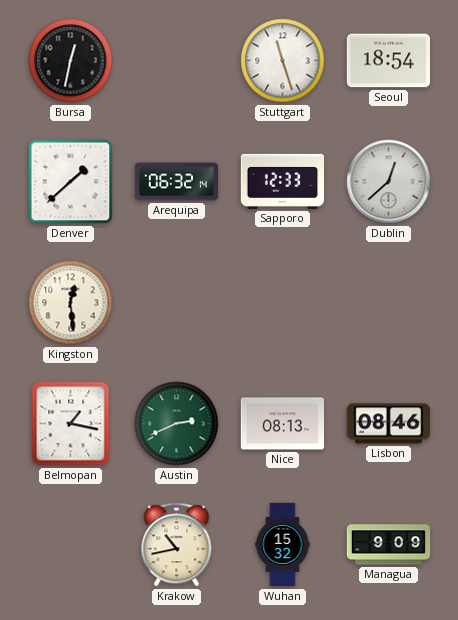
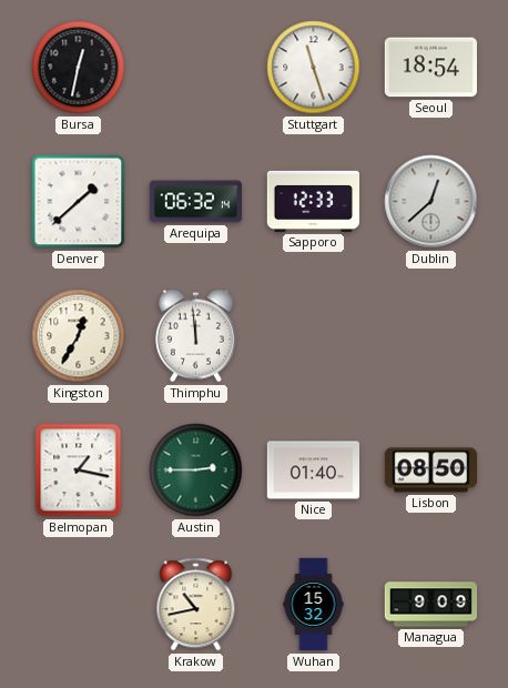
Kingston: 12:29 -> 12:35
Thimphu: none -> 11:59
Austin: 2:41 -> 2:45
Nice: 08:13 -> 01:40
Lisbon: 08:46 -> 08:50
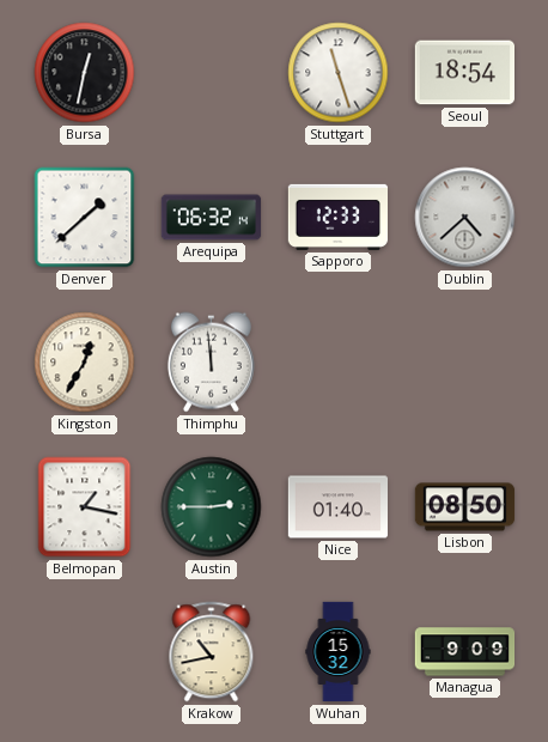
Dublin: 12:38 -> 4:38
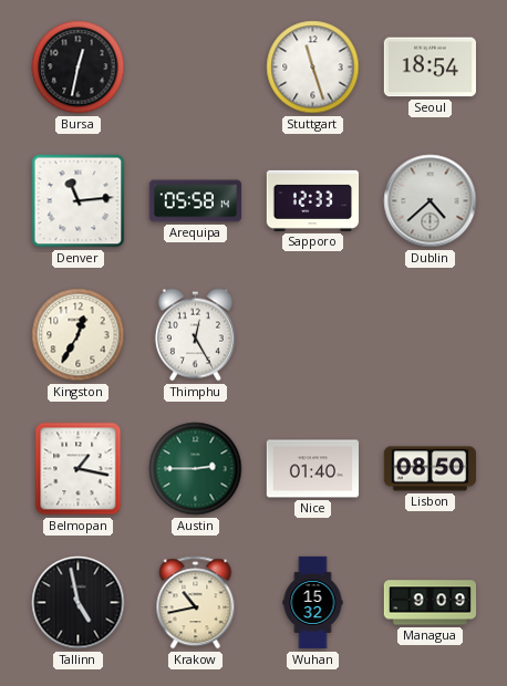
Denver: 1:38 -> 11:14
Arequipa: 06:32 -> 05:58
Thimphu: 11:59 -> 12:25
Tallinn: none -> 4:58
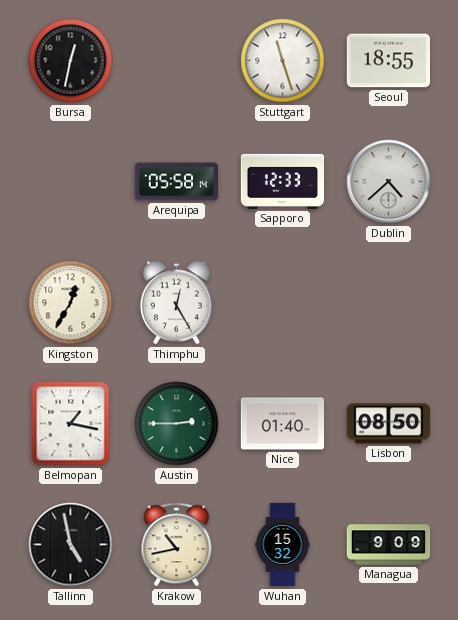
Seoul: 18:54 -> 18:55
Denver: 11:14 -> none
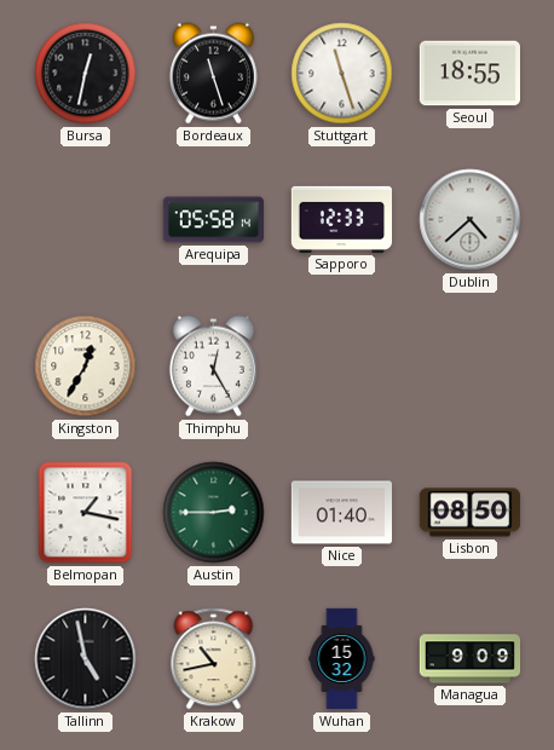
Bordeaux: none -> 11:27
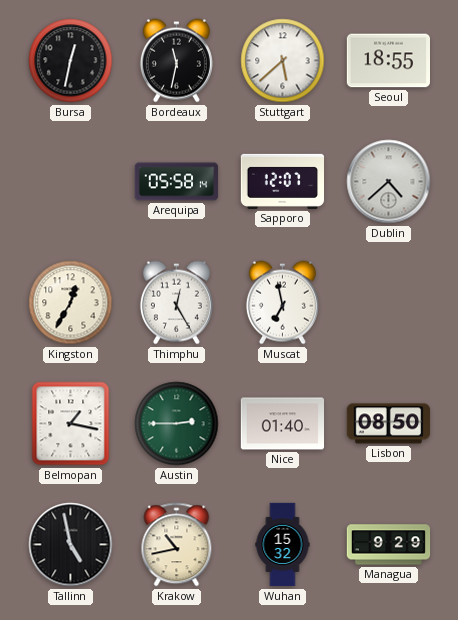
Bordeaux: 11:27 -> 11:32
Stuttgart: 11:27 -> 5:38
Sapporo: 12:33 -> 12:07
Muscat: none -> 6:58
Managua: 9:09 -> 9:29
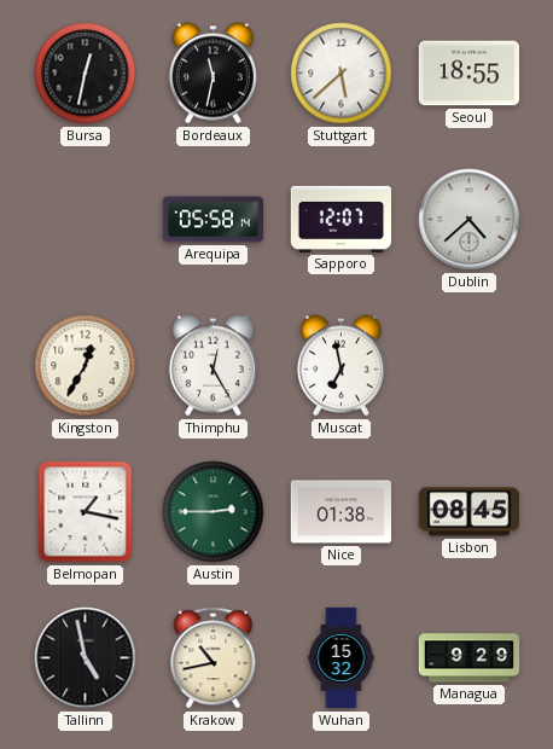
Nice: 01:40 -> 01:38
Lisbon: 08:50 -> 08:45
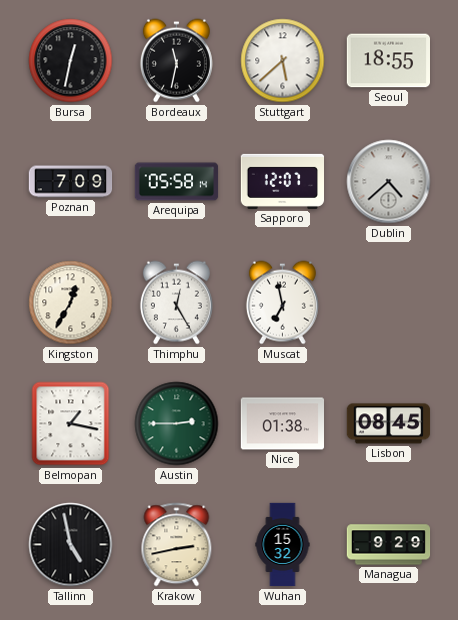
Poznan: none -> 7:09
Krakow: 10:43 -> 2:43
